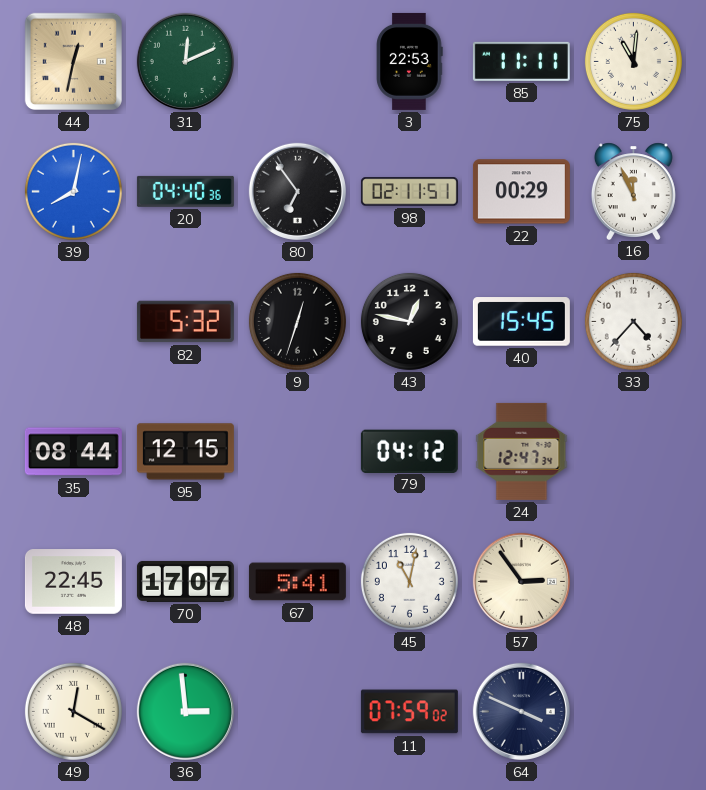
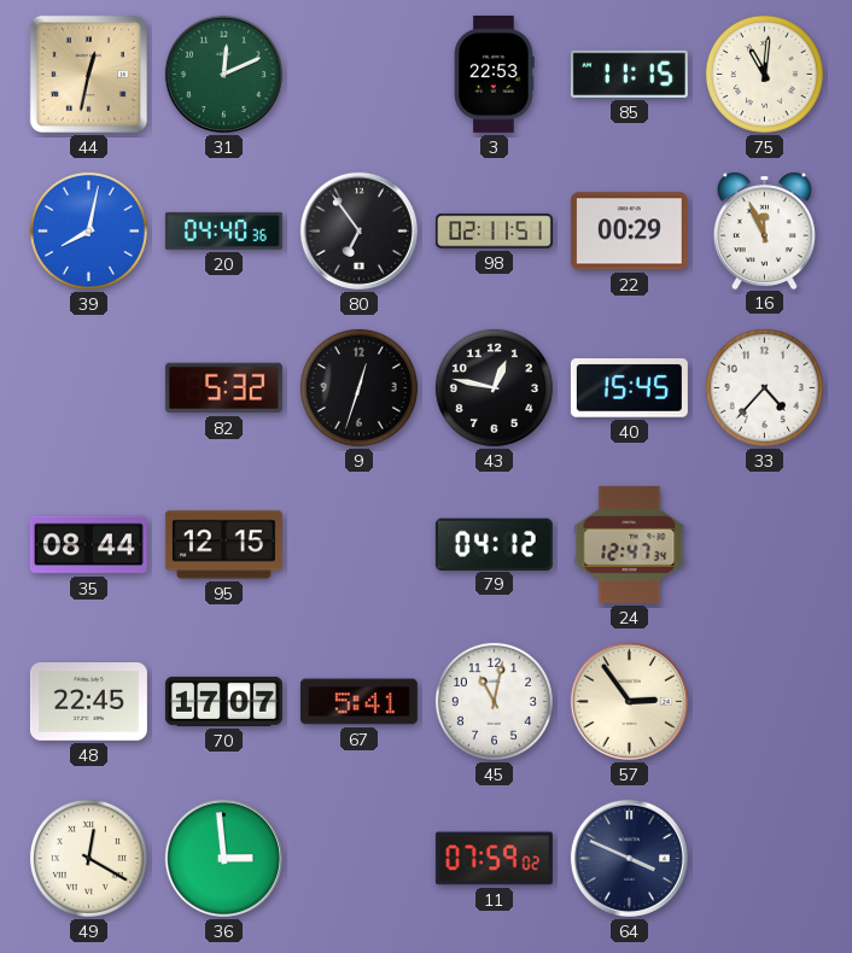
85: 11:11 -> 11:15
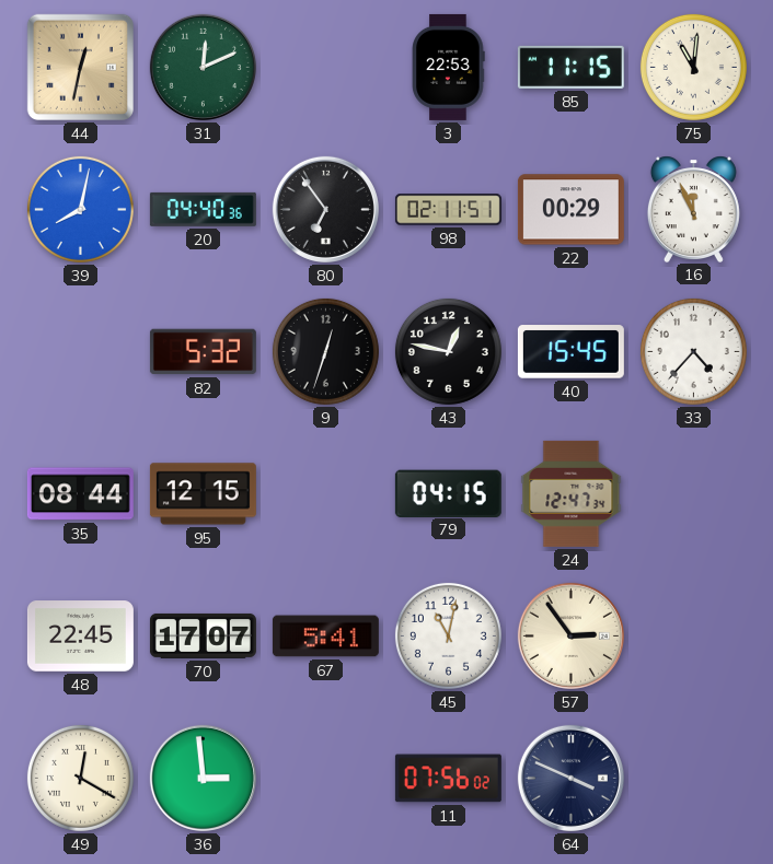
79: 04:12 -> 04:15
11: 07:59 -> 07:56
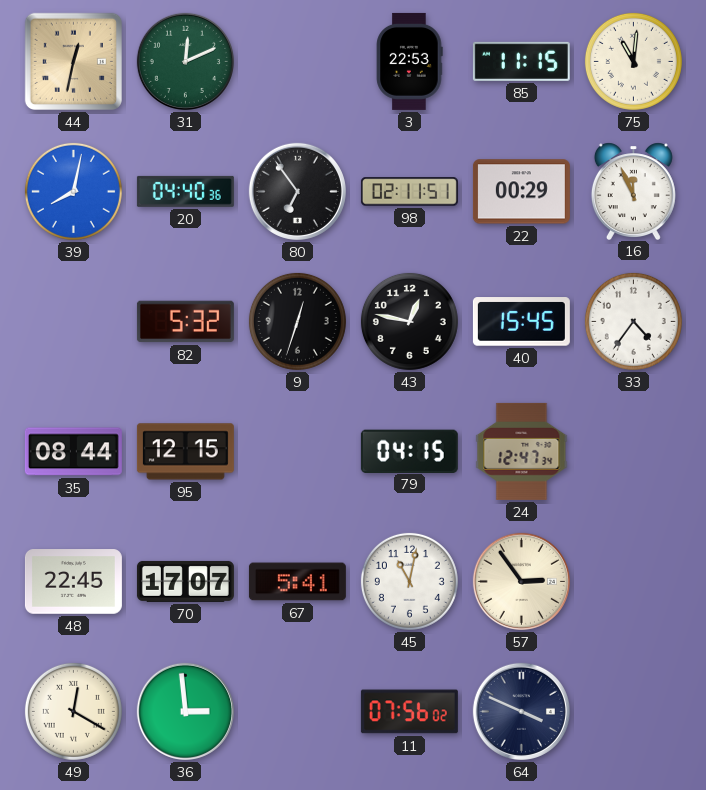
33: 4:37 -> 4:36
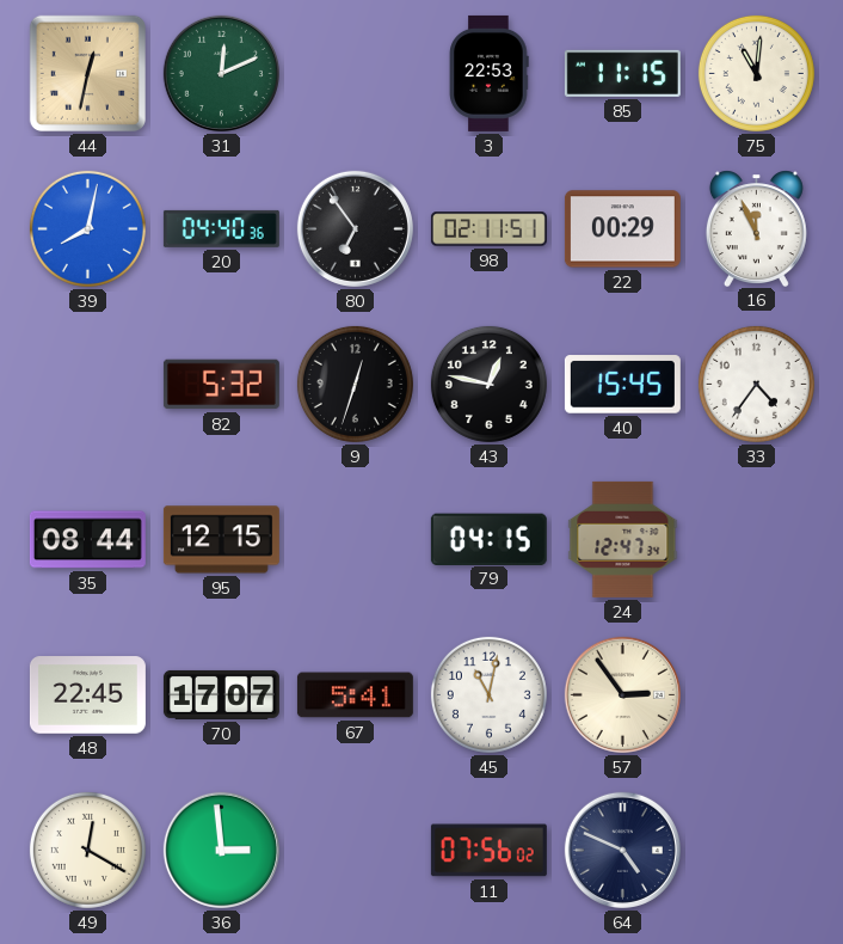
64: 3:49 -> 4:49
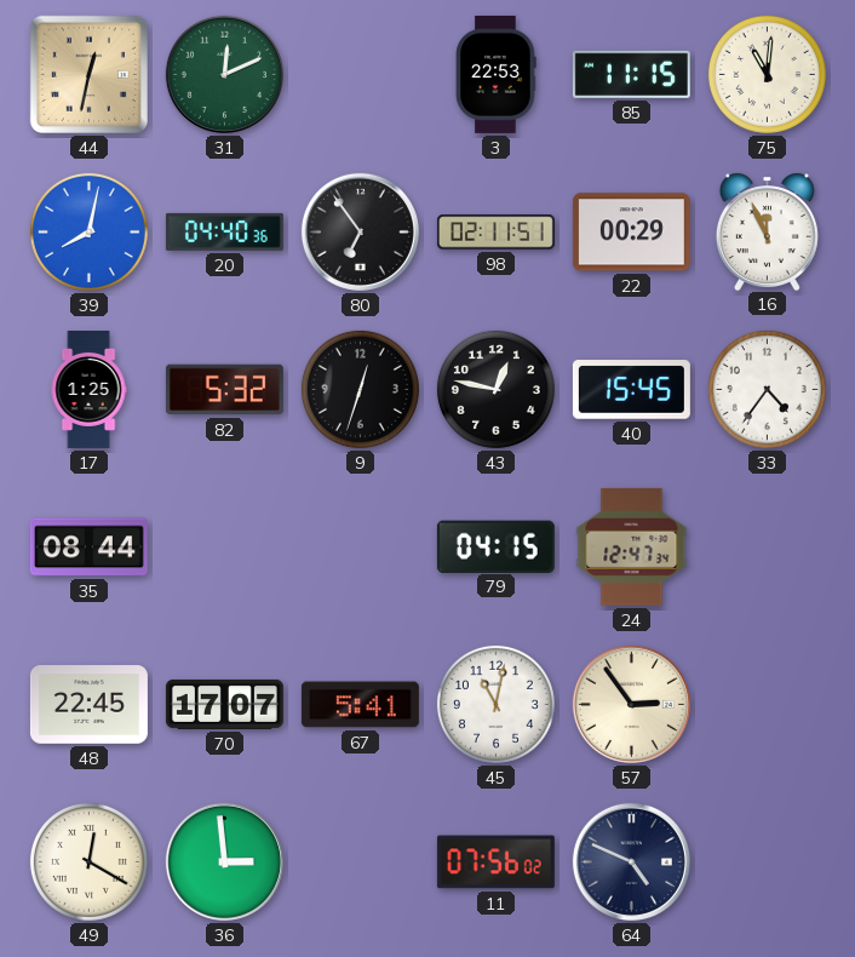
17: none -> 1:25
95: 12:15 -> none
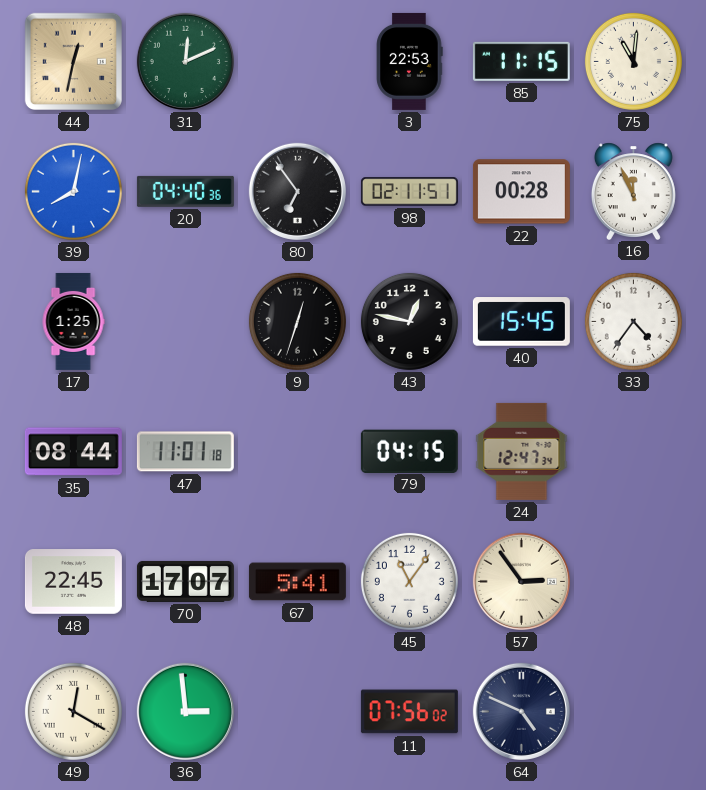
22: 00:29 -> 00:28
82: 5:32 -> none
47: none -> 11:01
45: 11:02 -> 11:06
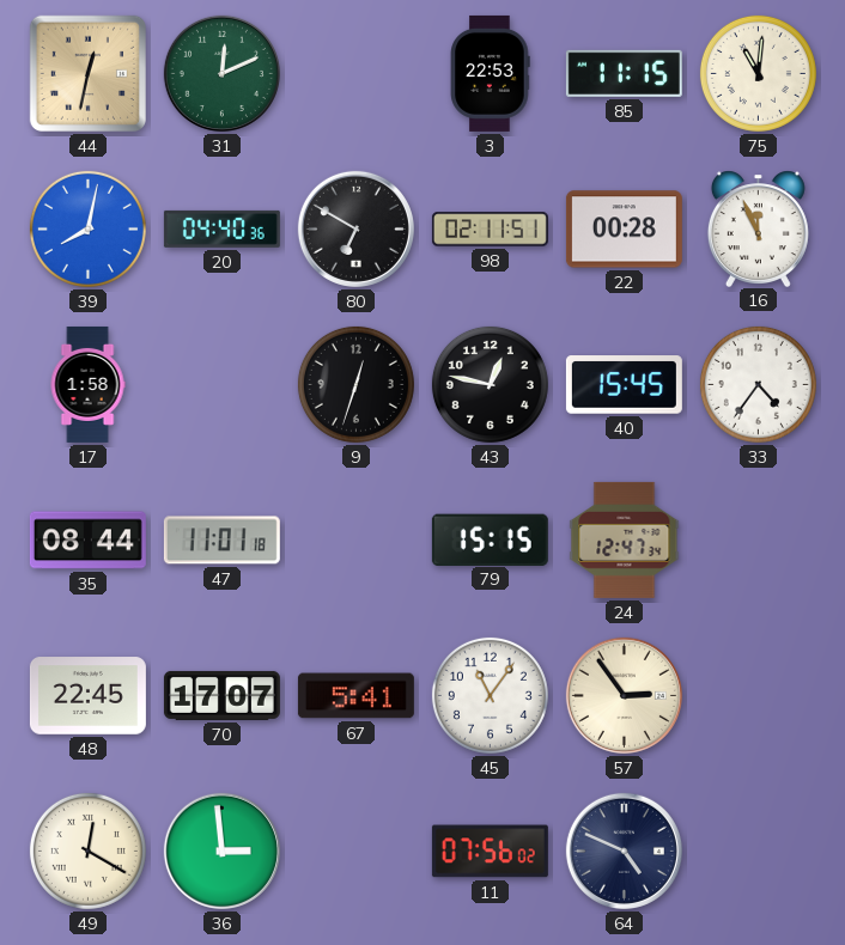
80: 6:54 -> 6:50
17: 1:25 -> 1:58
79: 04:15 -> 15:15
